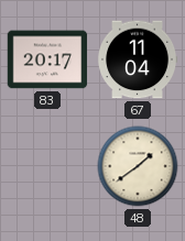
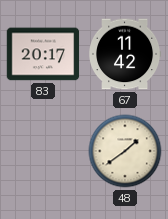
67: 11:04 -> 11:42
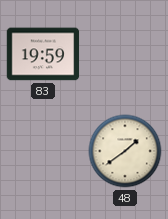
83: 20:17 -> 19:59
67: 11:42 -> none
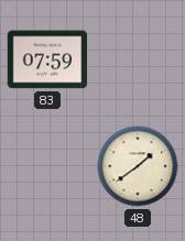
83: 19:59 -> 07:59
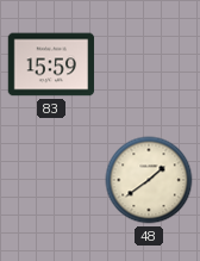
83: 07:59 -> 15:59
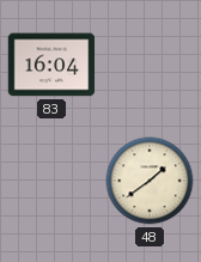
83: 15:59 -> 16:04
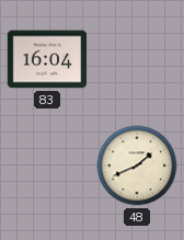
48: 1:39 -> 1:41
